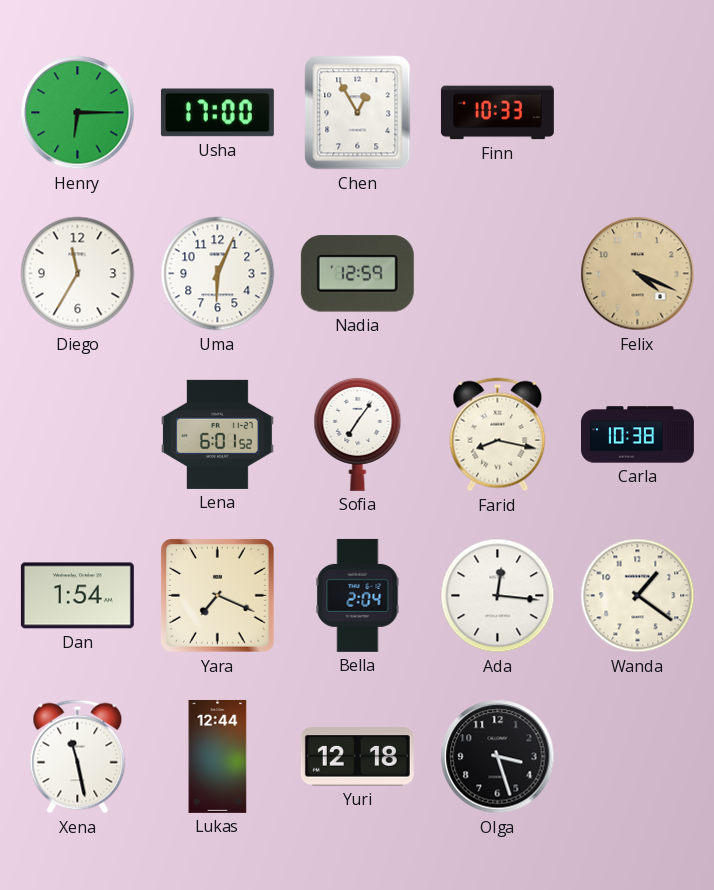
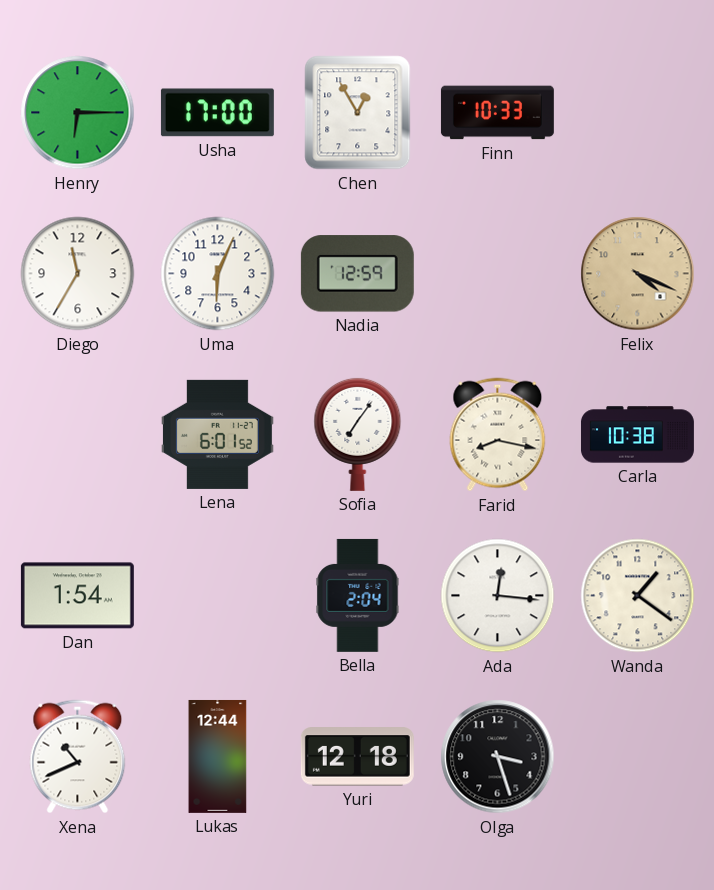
Yara: 7:19 -> none
Xena: 11:28 -> 10:41
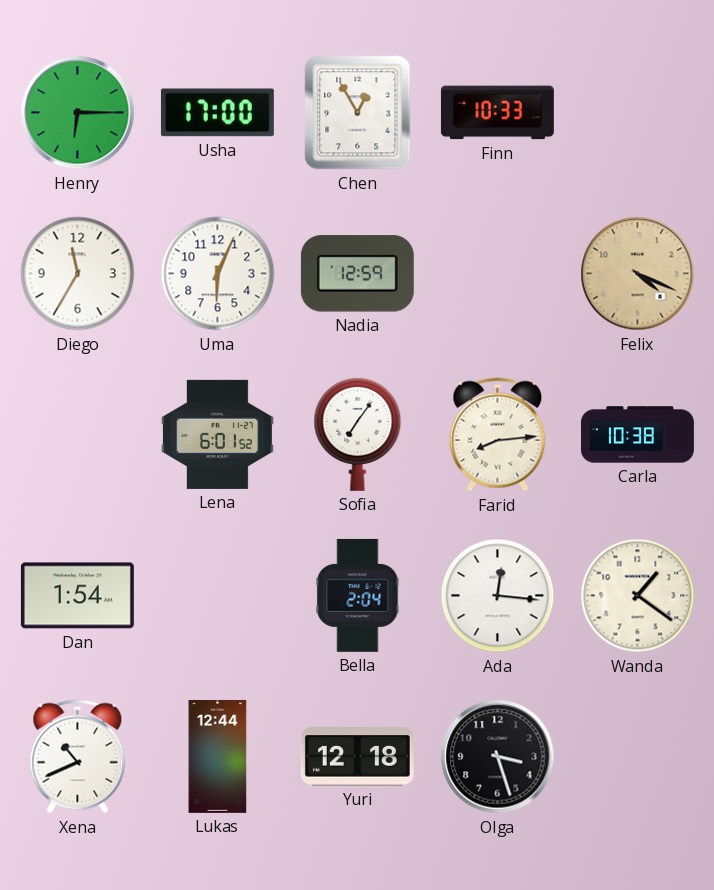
Farid: 8:17 -> 8:14
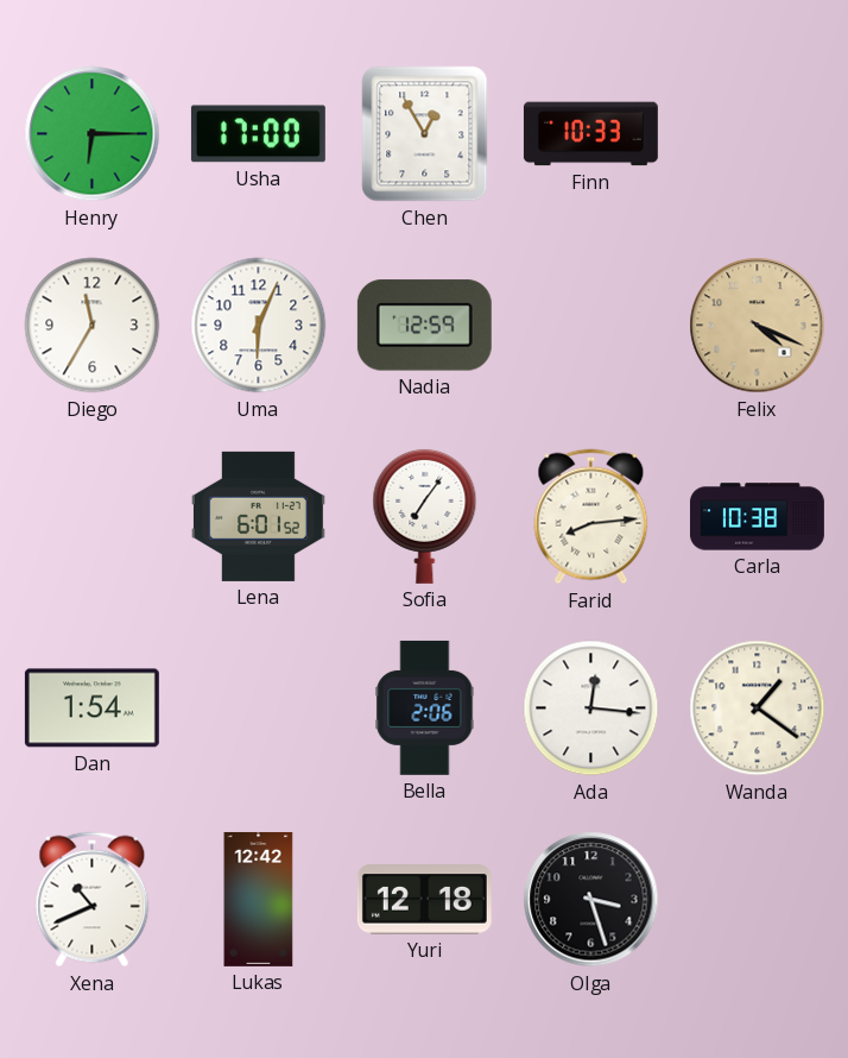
Bella: 2:04 -> 2:06
Lukas: 12:44 -> 12:42
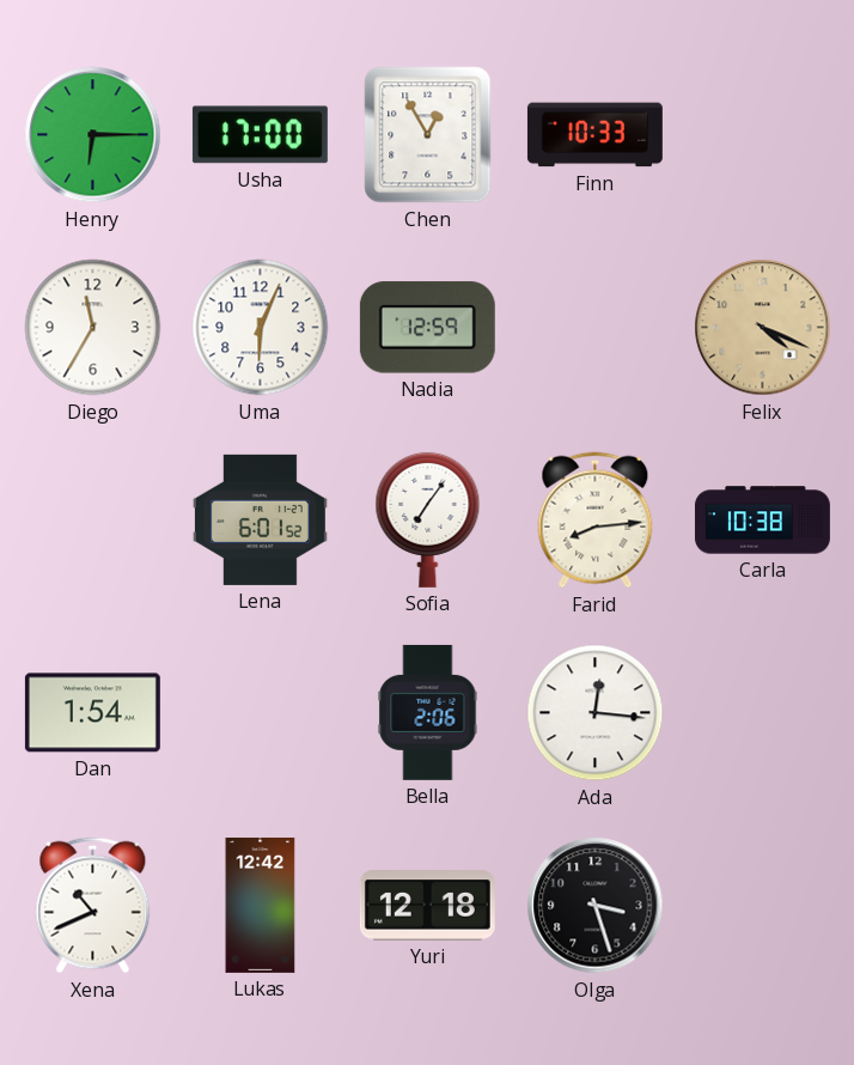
Wanda: 1:21 -> none
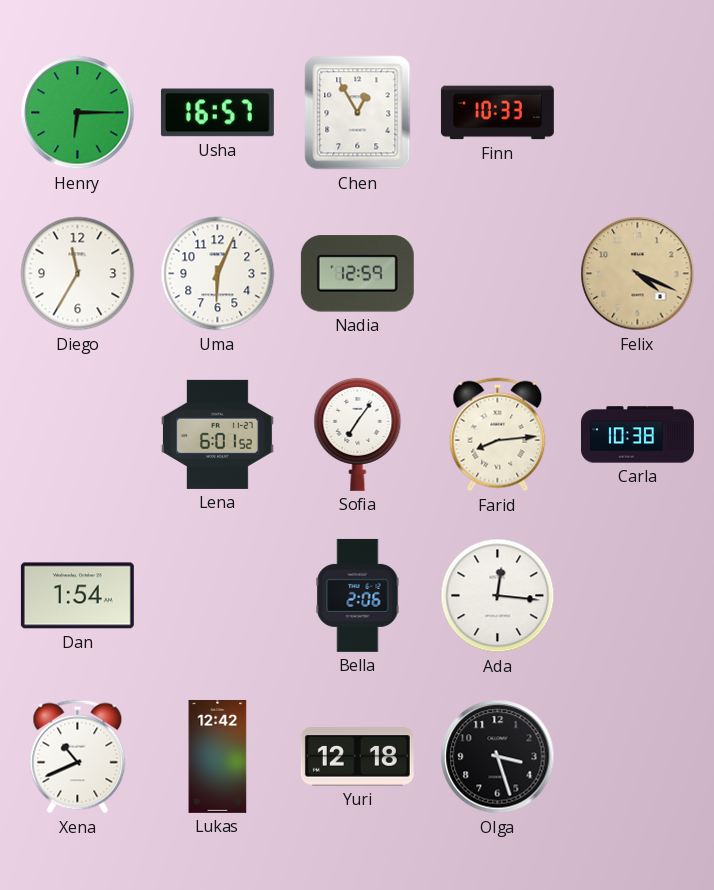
Usha: 17:00 -> 16:57
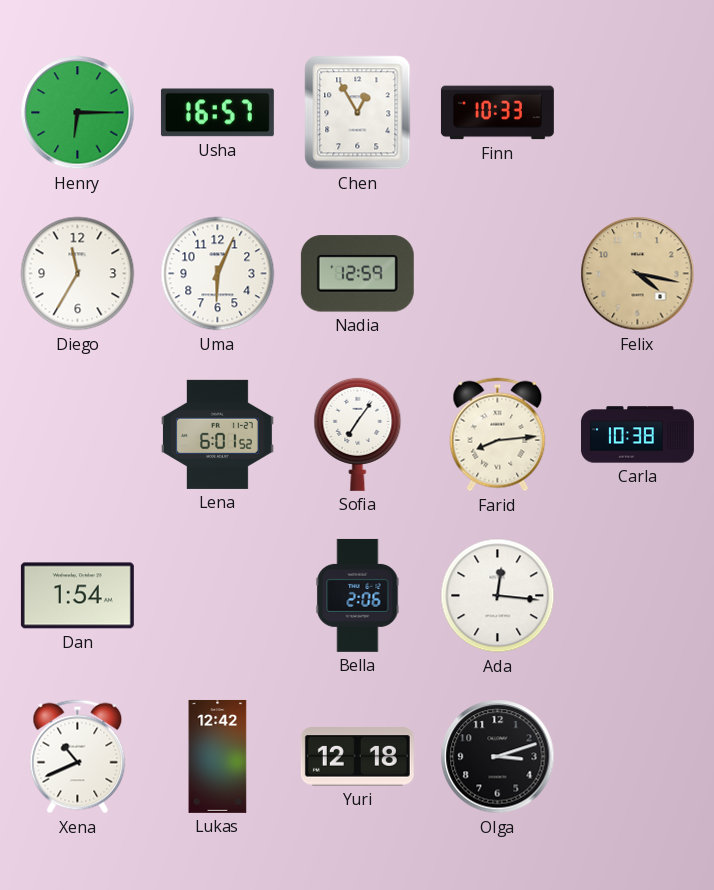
Felix: 4:19 -> 4:17
Olga: 3:27 -> 3:12
